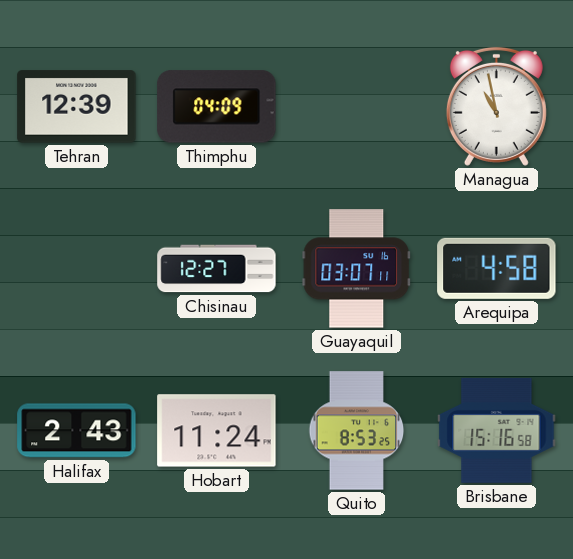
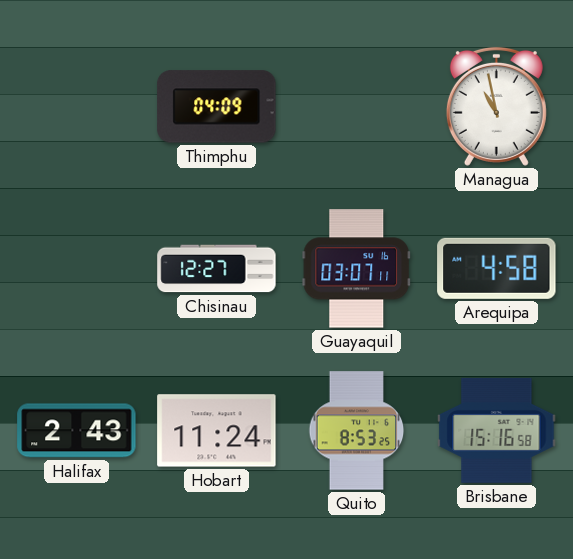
Tehran: 12:39 -> none
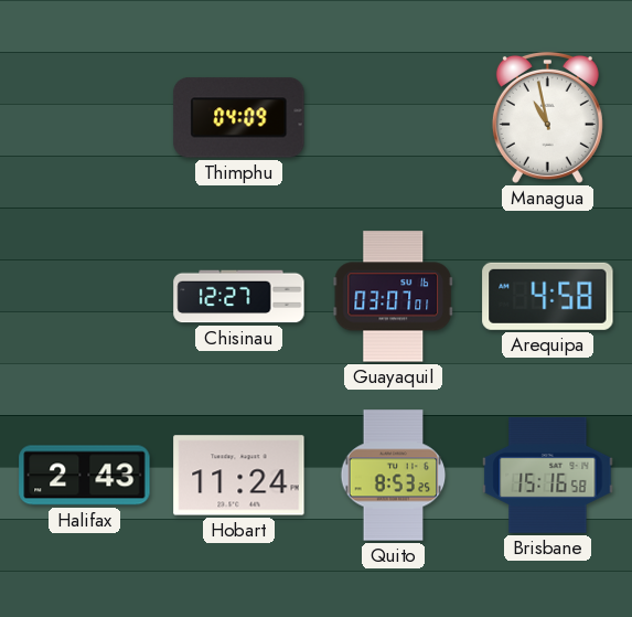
Guayaquil: 03:07:11 -> 03:07:01
